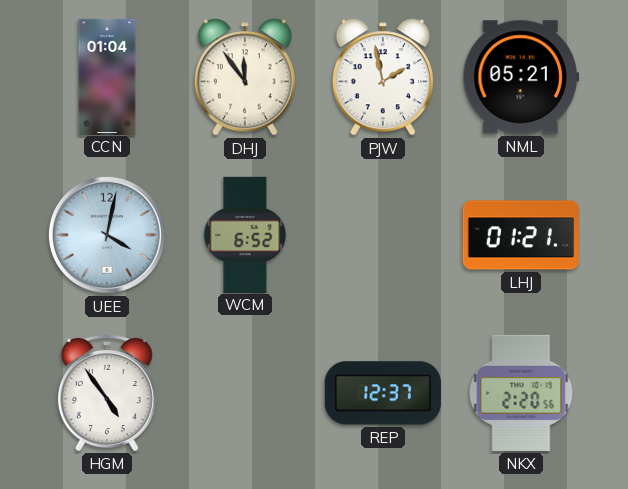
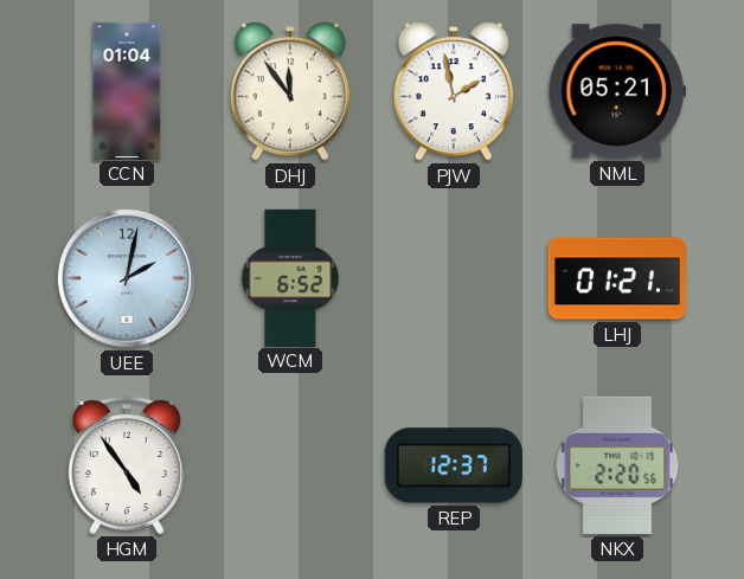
UEE: 4:02 -> 2:02
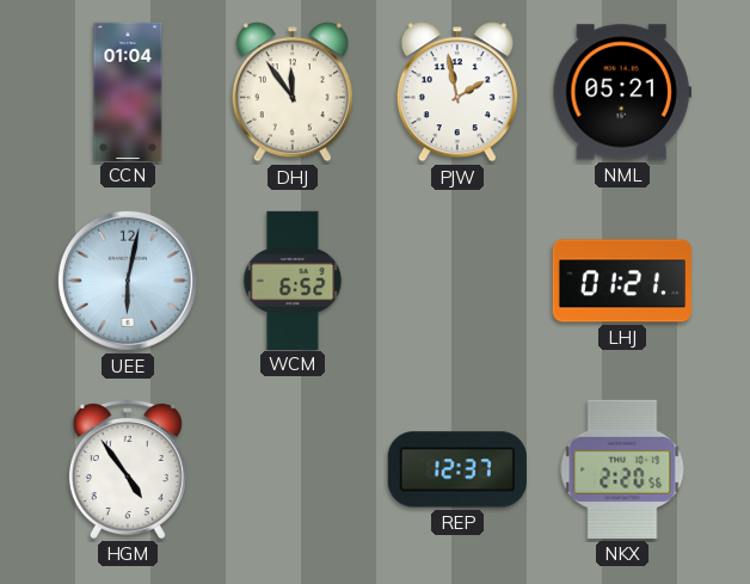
UEE: 2:02 -> 6:02
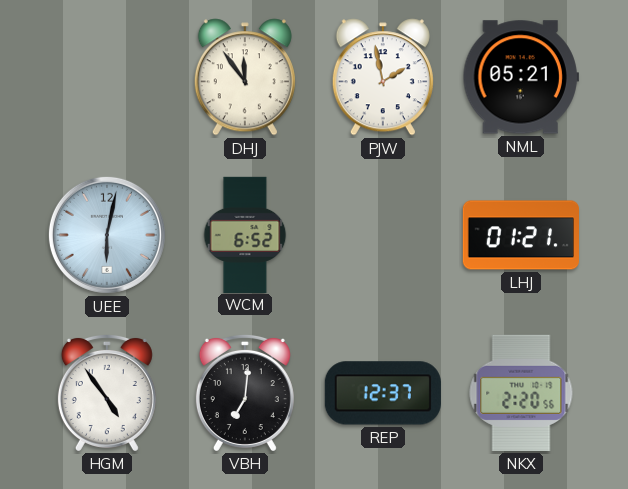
CCN: 01:04 -> none
VBH: none -> 7:01
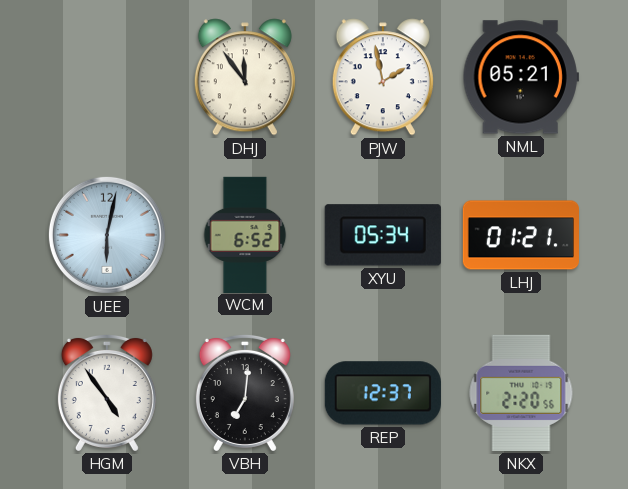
XYU: none -> 05:34
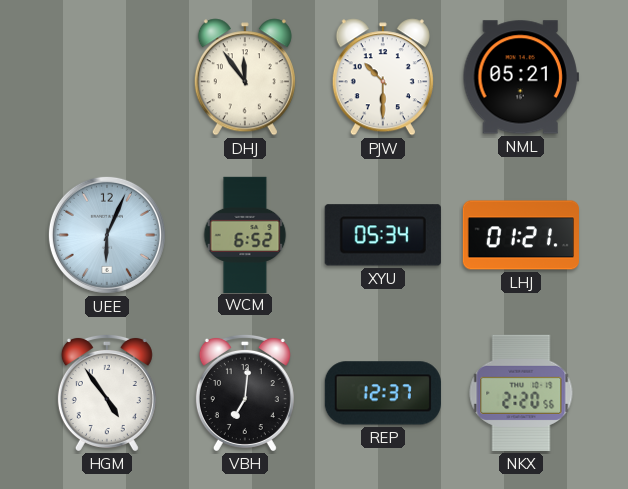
PJW: 1:58 -> 10:30
UEE: 6:02 -> 6:04
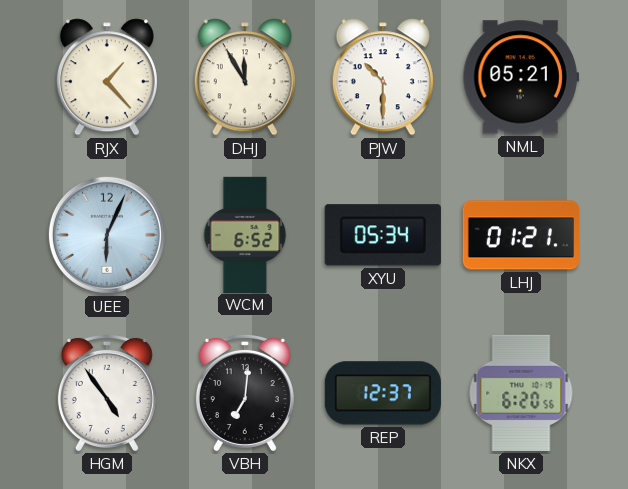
RJX: none -> 1:23
DHJ: 11:54 -> 11:55
NKX: 2:20 -> 6:20
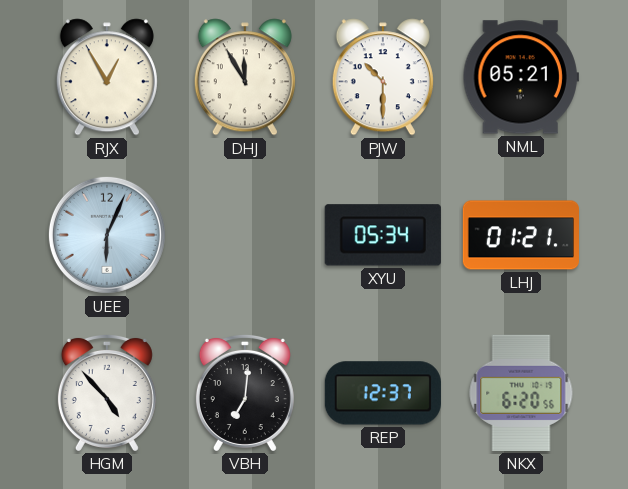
RJX: 1:23 -> 12:55
WCM: 6:52 -> none
HGM: 4:54 -> 4:53
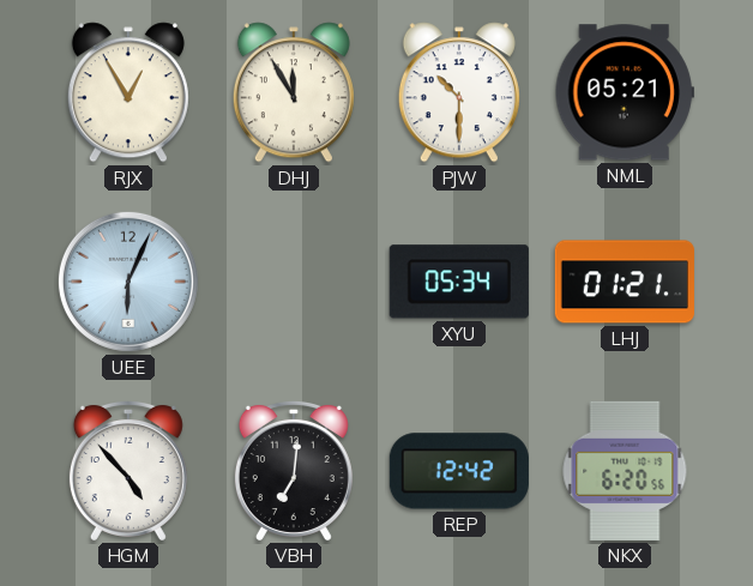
REP: 12:37 -> 12:42
